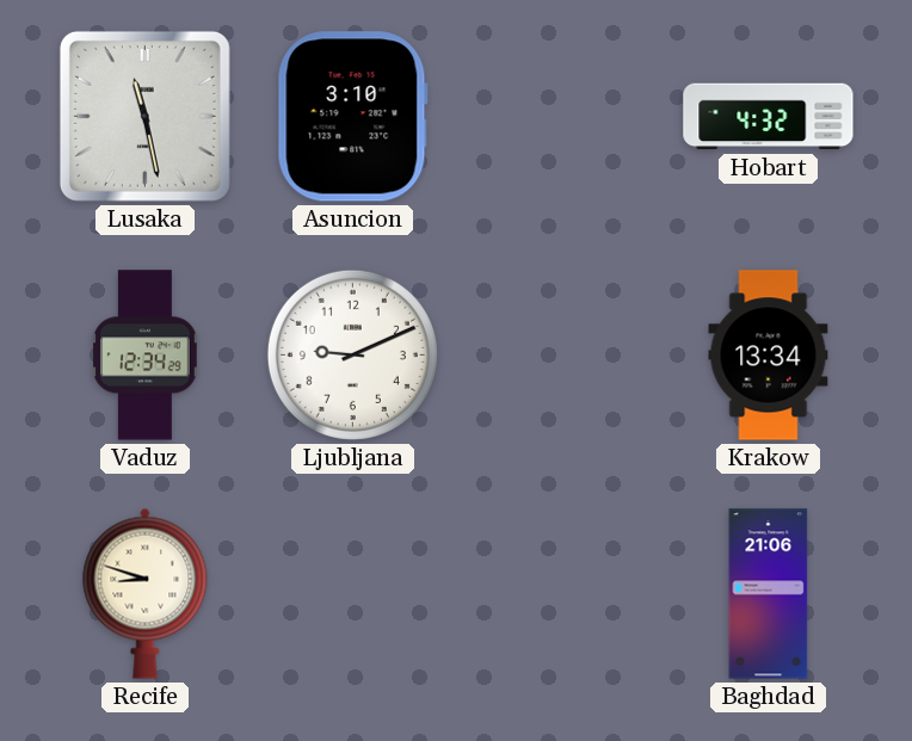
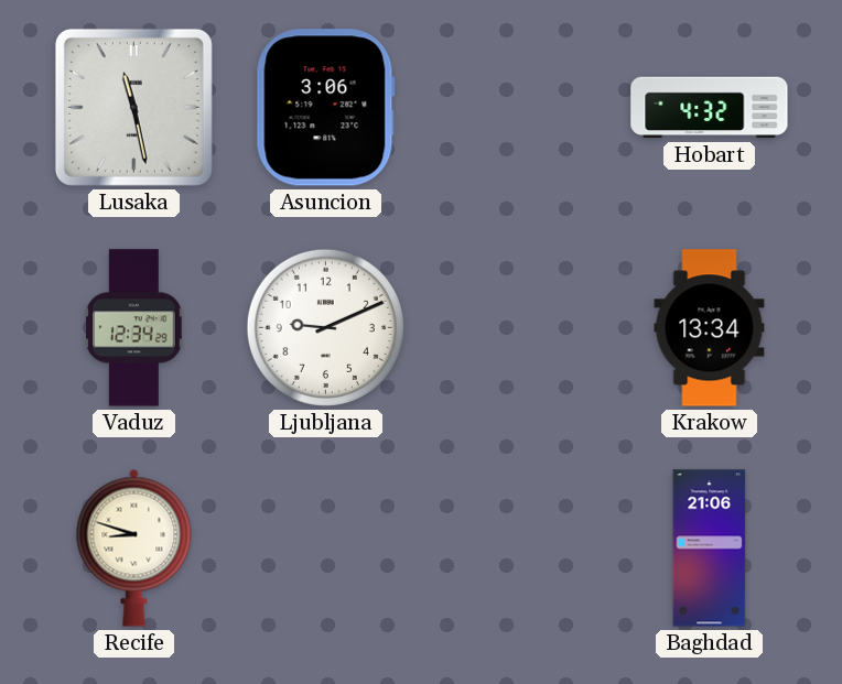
Asuncion: 3:10 -> 3:06
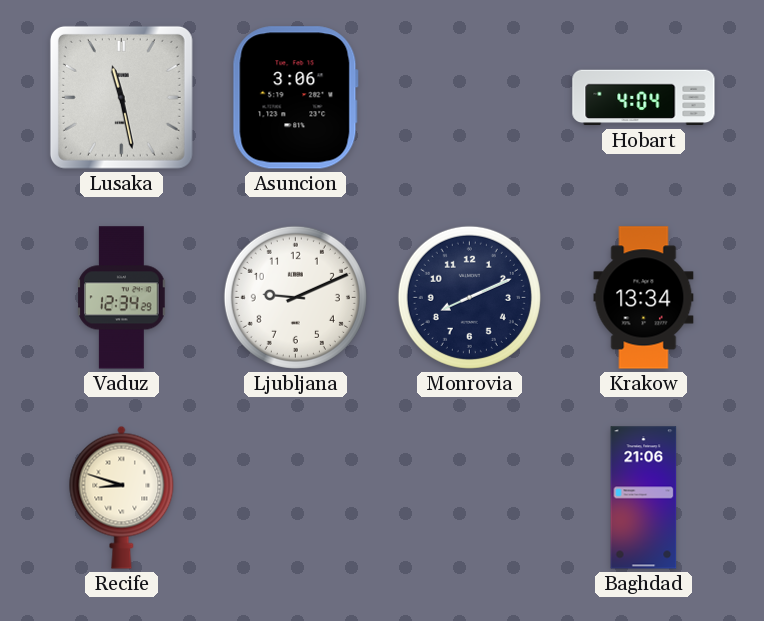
Hobart: 4:32 -> 4:04
Monrovia: none -> 8:11
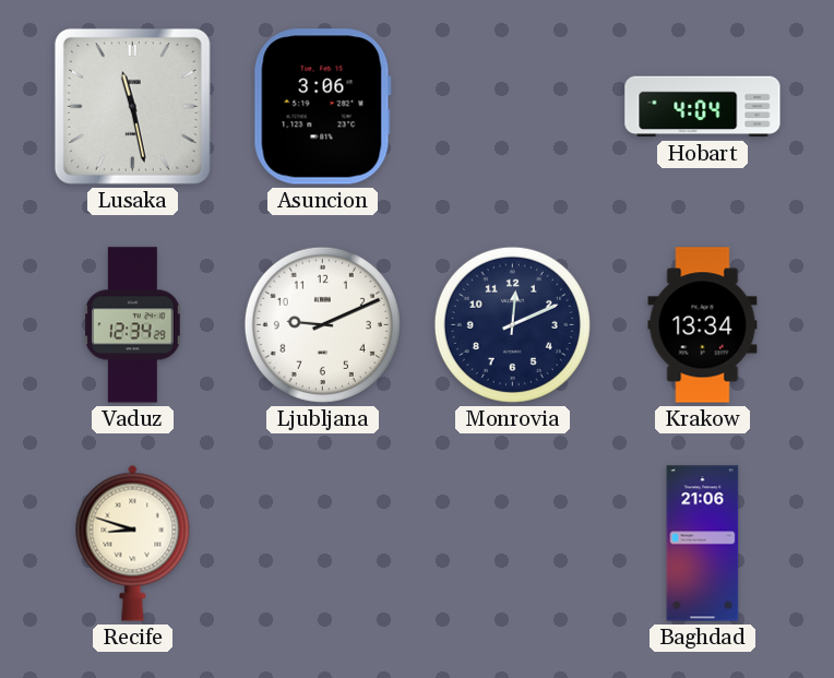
Monrovia: 8:11 -> 12:11
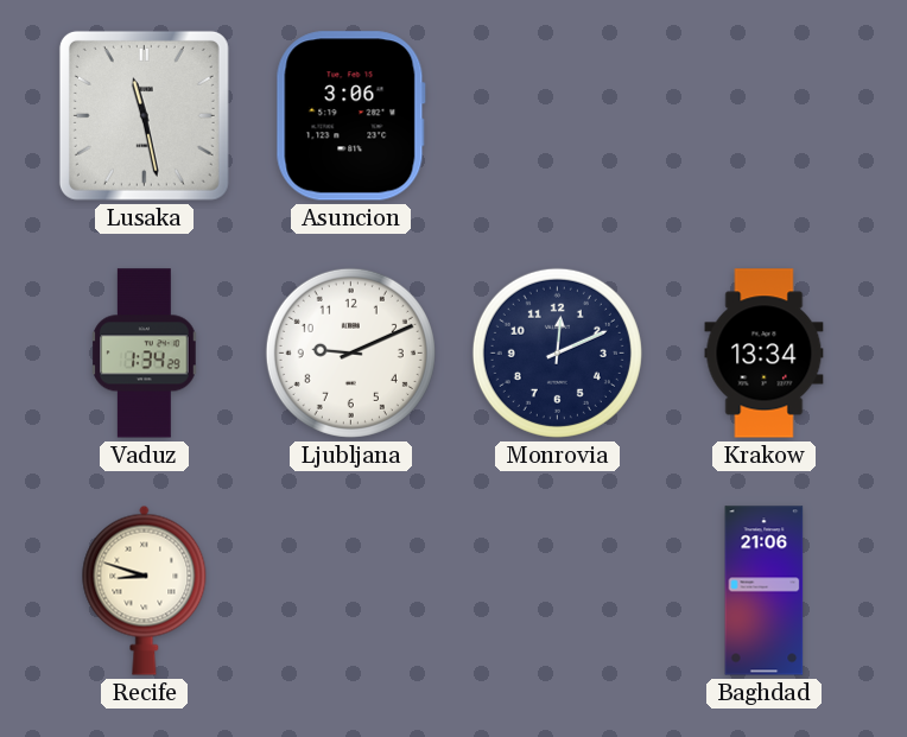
Hobart: 4:04 -> none
Vaduz: 12:34 -> 1:34
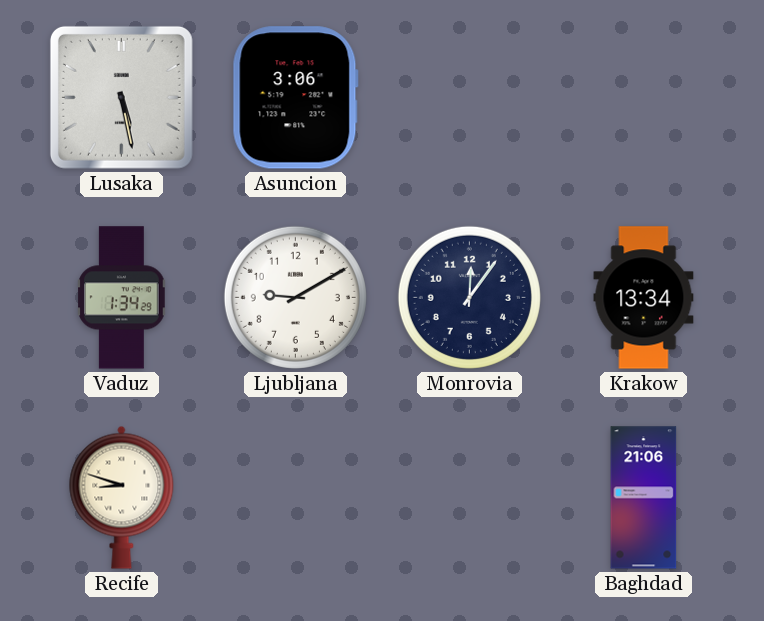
Lusaka: 11:28 -> 5:28
Ljubljana: 9:11 -> 9:10
Monrovia: 12:11 -> 12:06
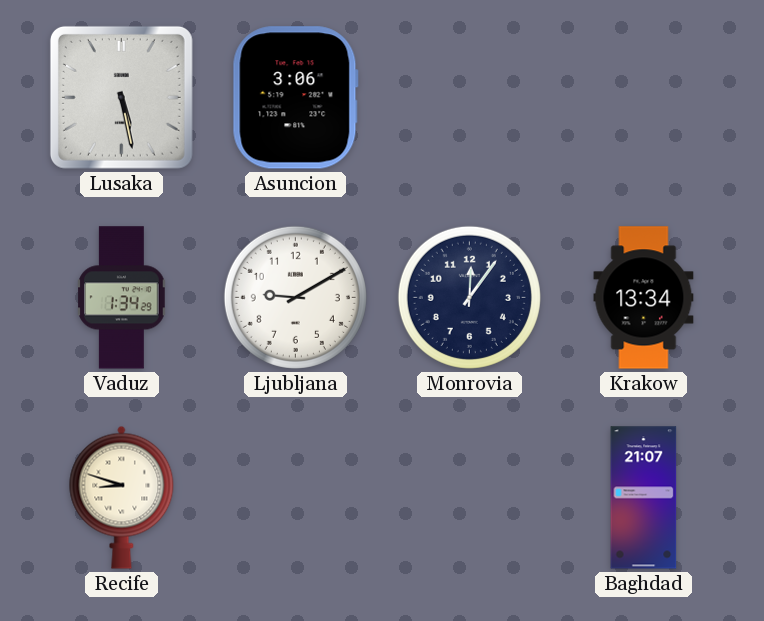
Baghdad: 21:06 -> 21:07
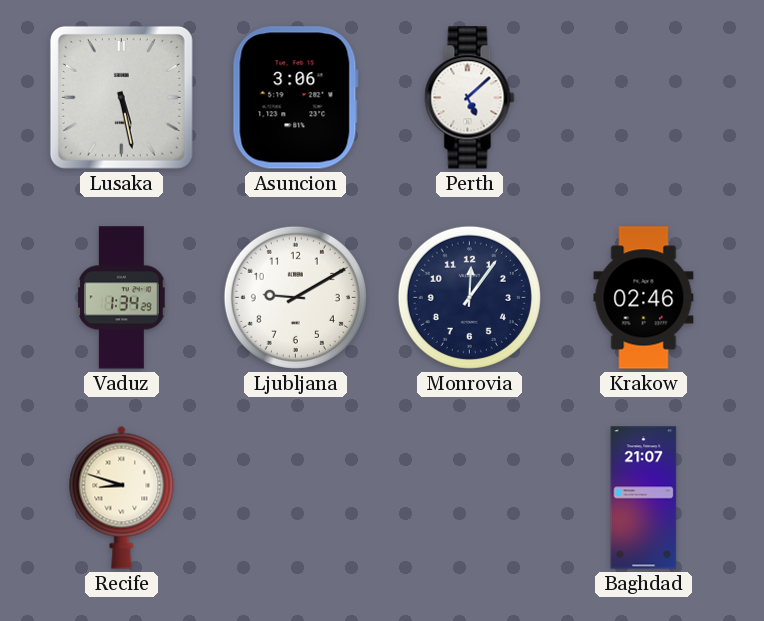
Perth: none -> 5:08
Krakow: 13:34 -> 02:46
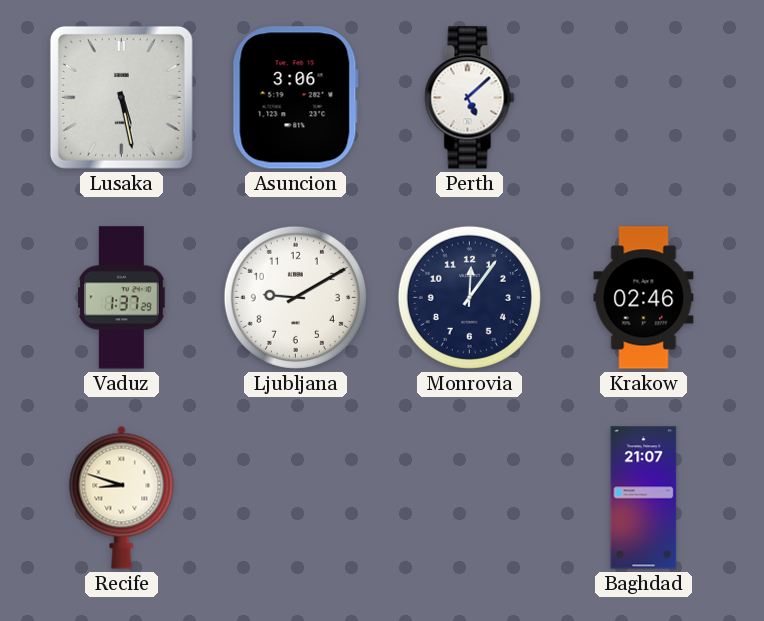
Vaduz: 1:34 -> 1:37
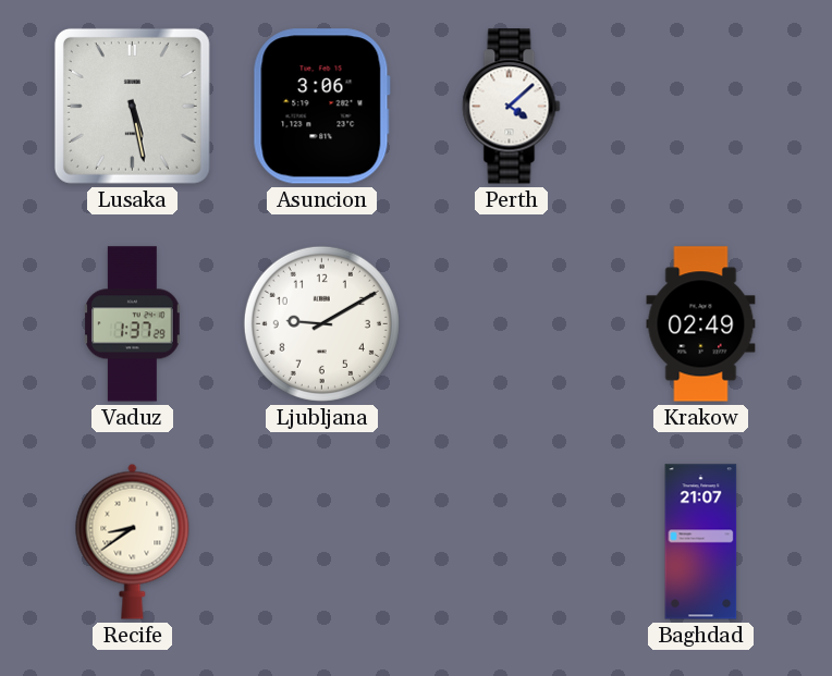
Perth: 5:08 -> 4:08
Monrovia: 12:06 -> none
Krakow: 02:46 -> 02:49
Recife: 8:48 -> 8:39
